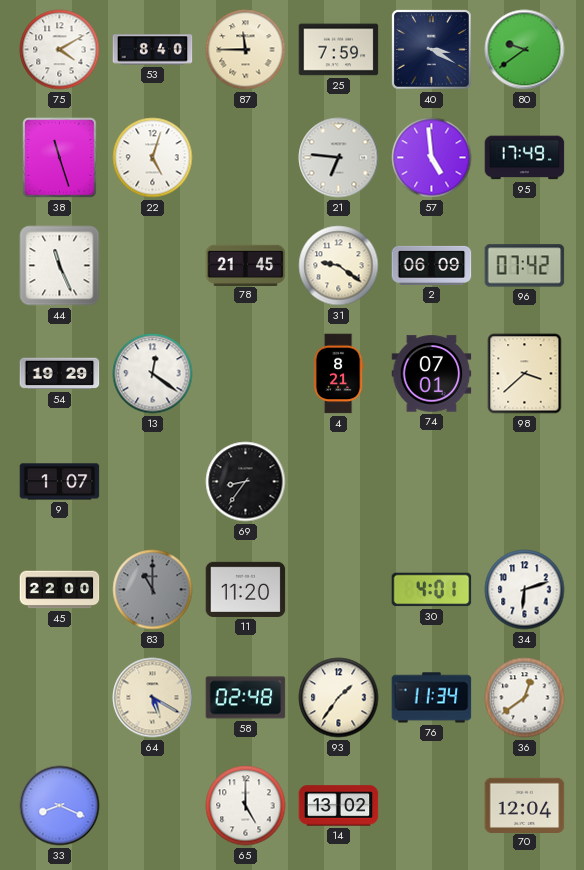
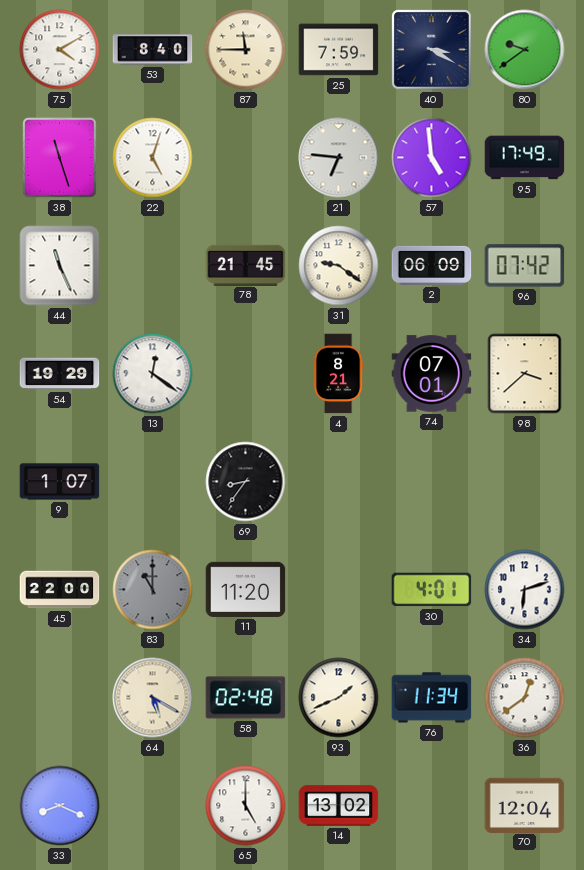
93: 1:36 -> 1:41
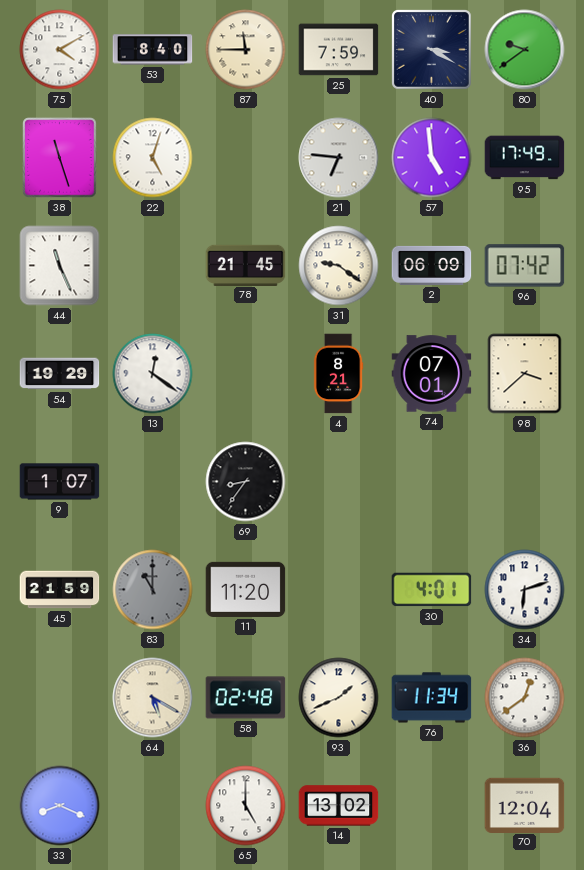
45: 22:00 -> 21:59
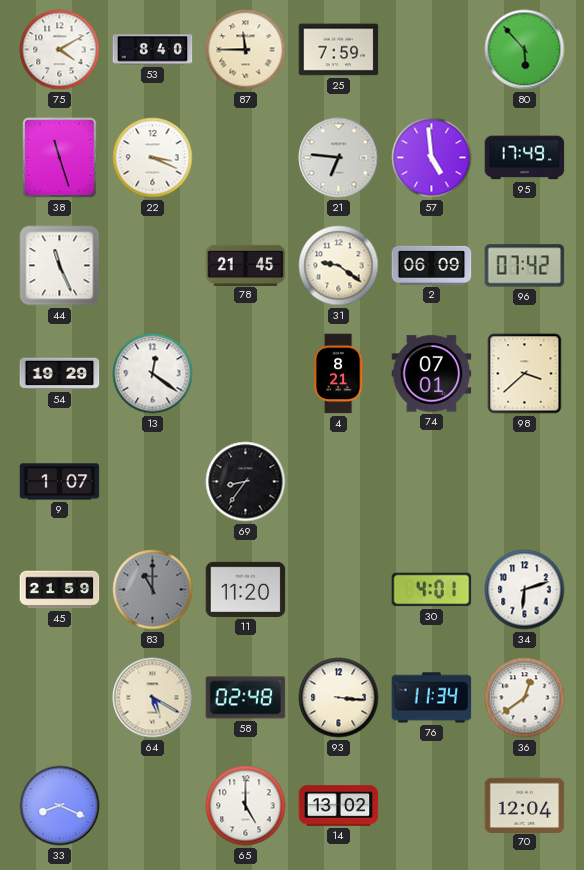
40: 3:20 -> none
80: 9:39 -> 5:53
22: 5:03 -> 3:19
93: 1:41 -> 3:16
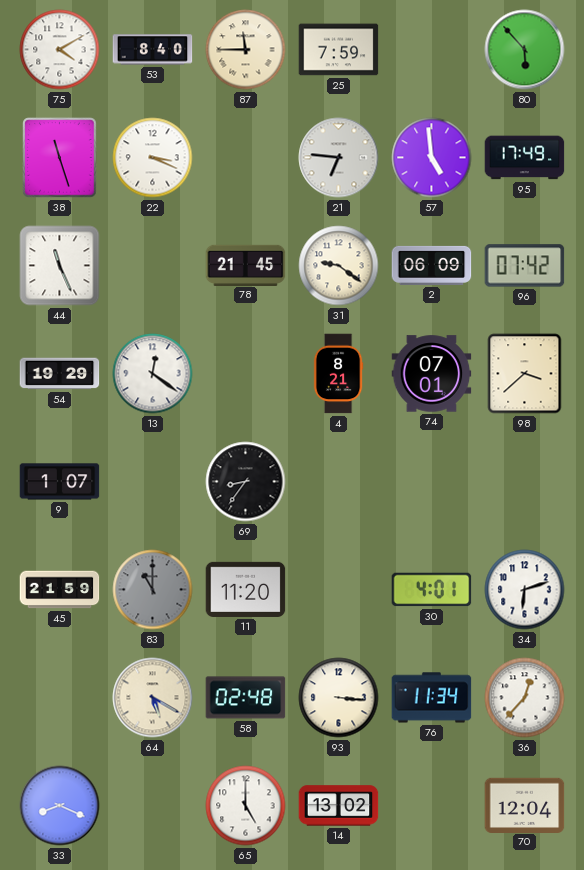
36: 12:39 -> 12:37
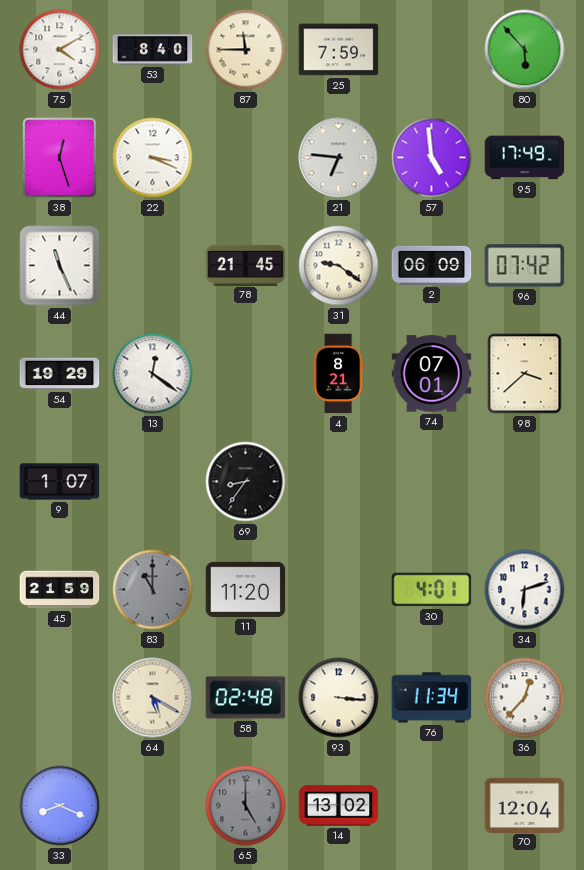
38: 11:27 -> 12:27
65 dial: white -> grey
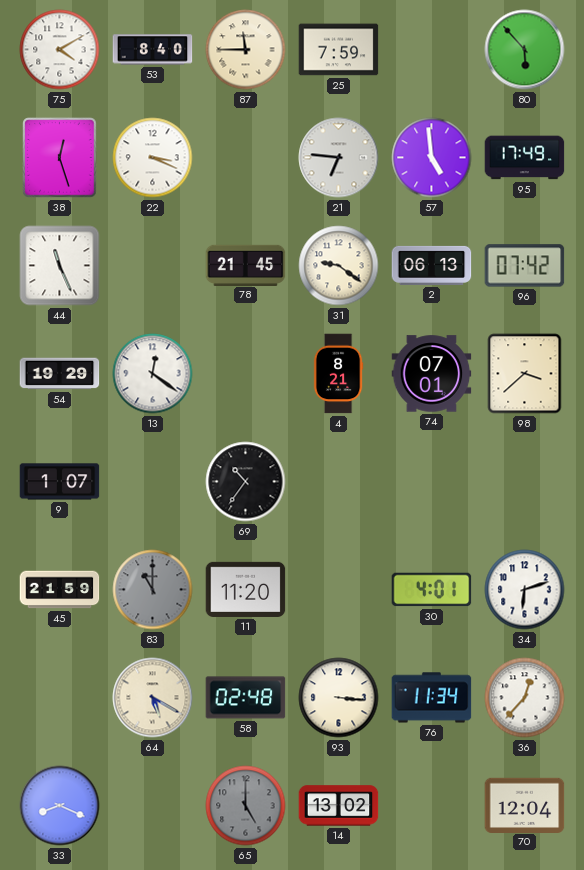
2: 06:09 -> 06:13
69: 8:36 -> 10:36
